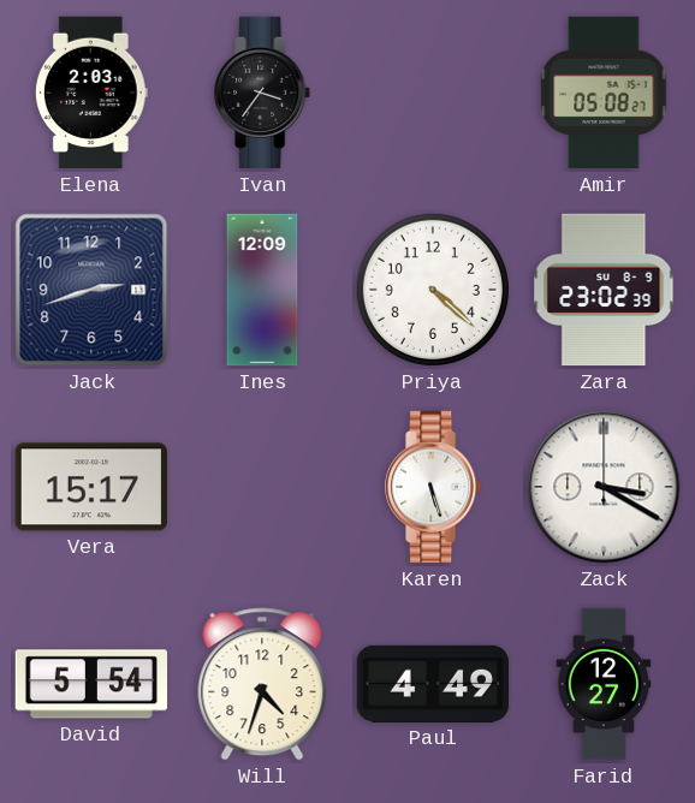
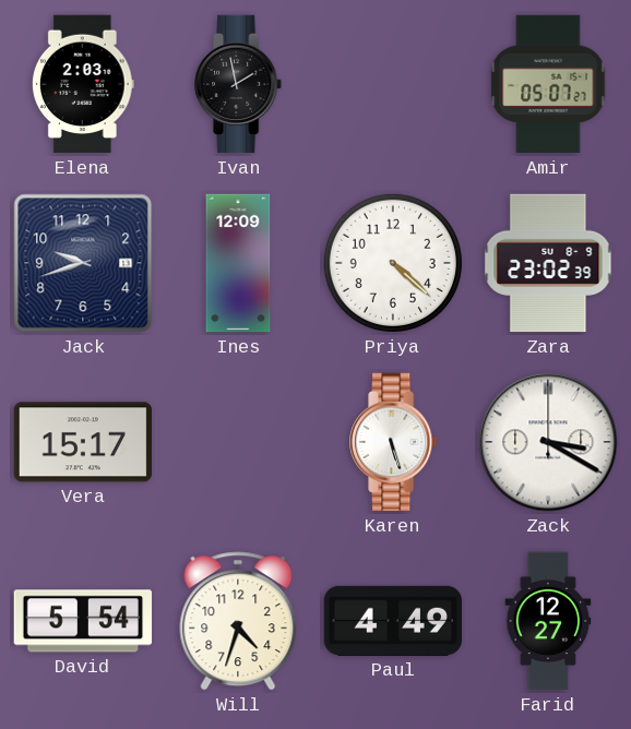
Ivan: 3:36 -> 1:58
Amir: 05:08 -> 05:07
Jack: 2:42 -> 9:42
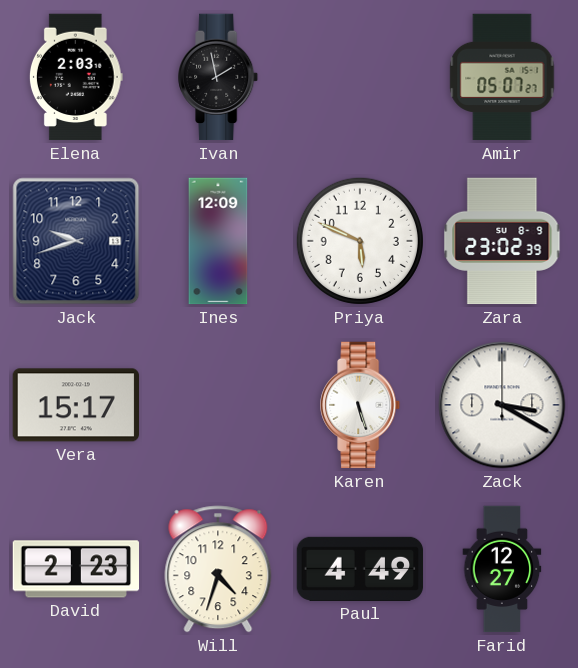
Priya: 4:22 -> 5:49
David: 5:54 -> 2:23
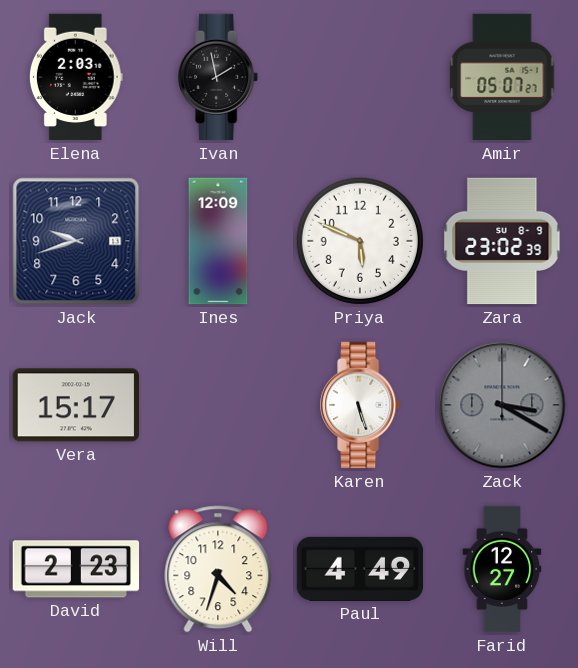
Zack dial: white -> grey
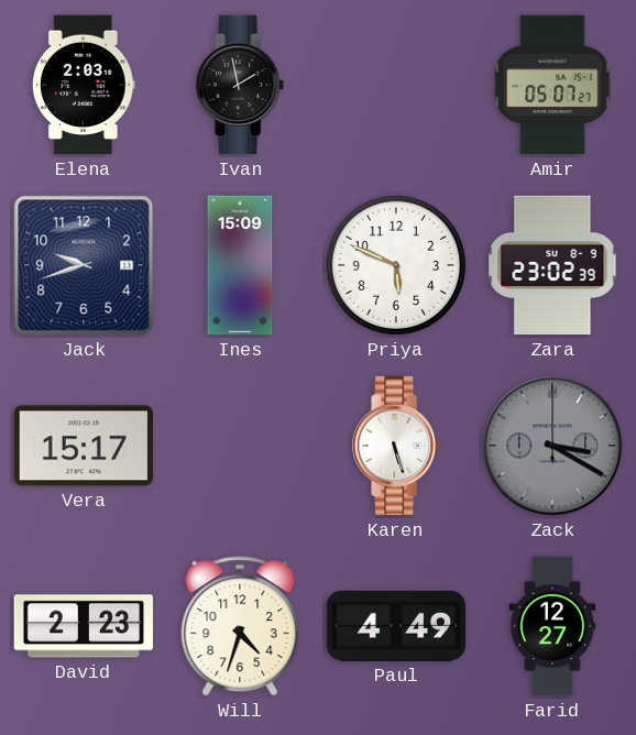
Ines: 12:09 -> 15:09
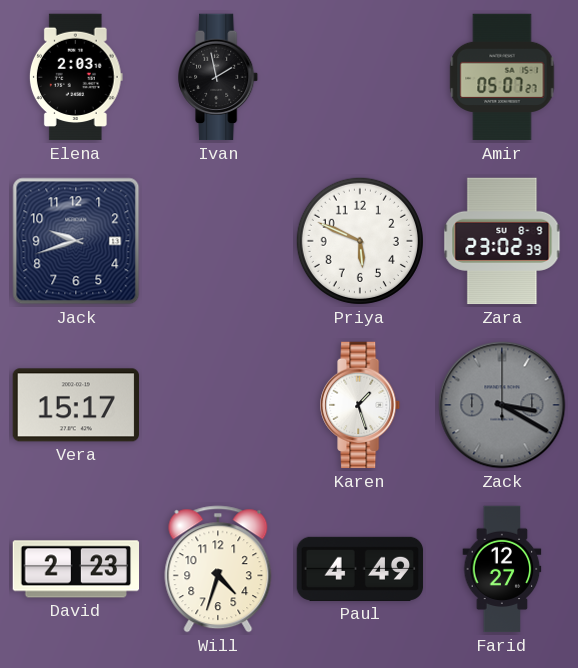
Ines: 15:09 -> none
Karen: 5:27 -> 1:27
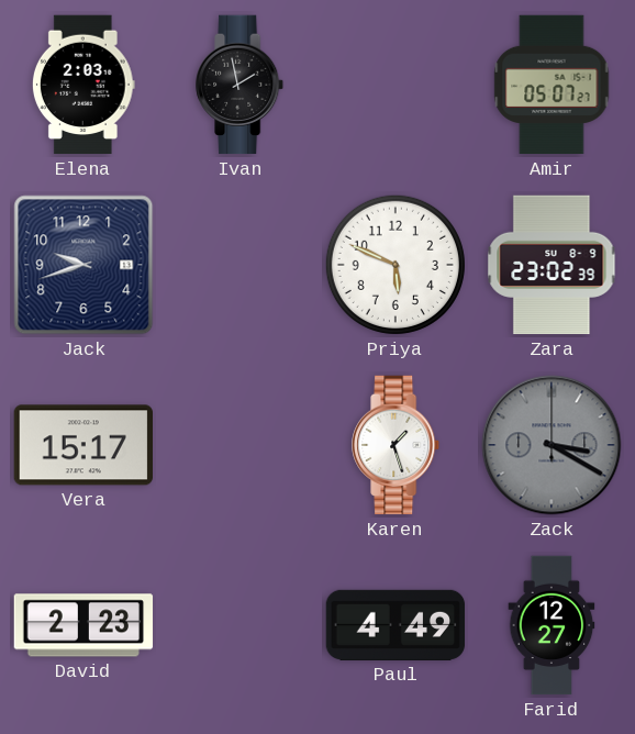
Will: 4:33 -> none
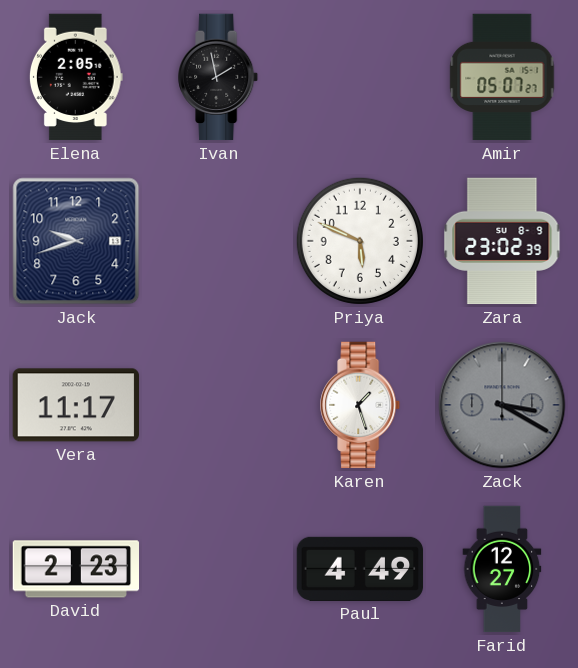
Elena: 2:03 -> 2:05
Vera: 15:17 -> 11:17
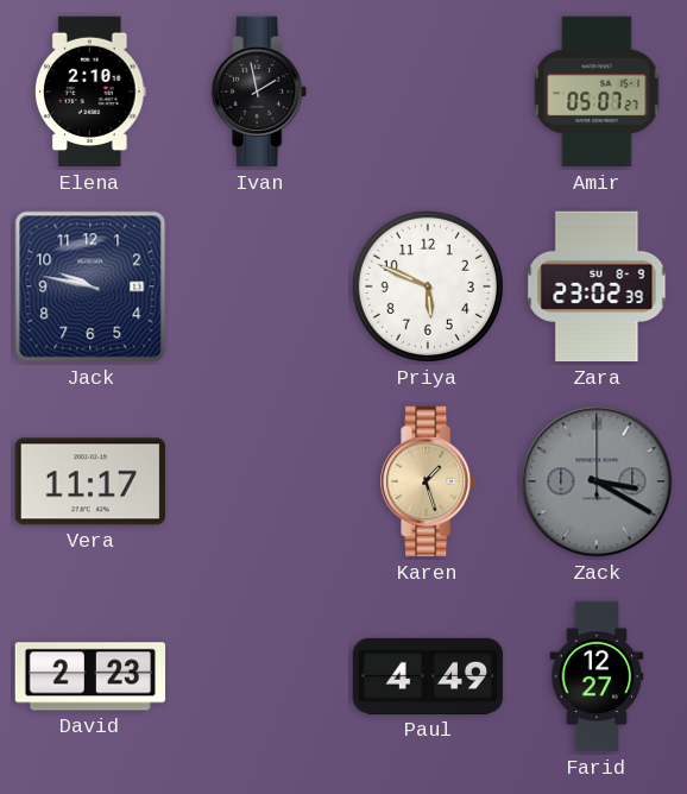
Elena: 2:05 -> 2:10
Jack: 9:42 -> 9:47
Karen dial: white -> champagne
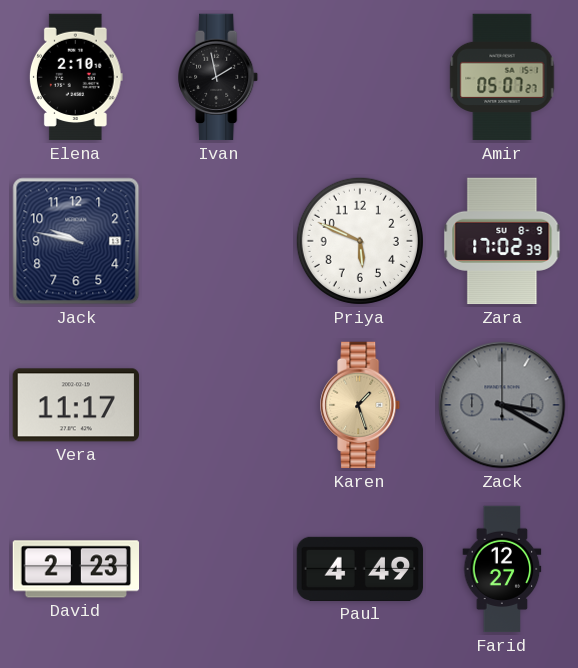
Zara: 23:02 -> 17:02
